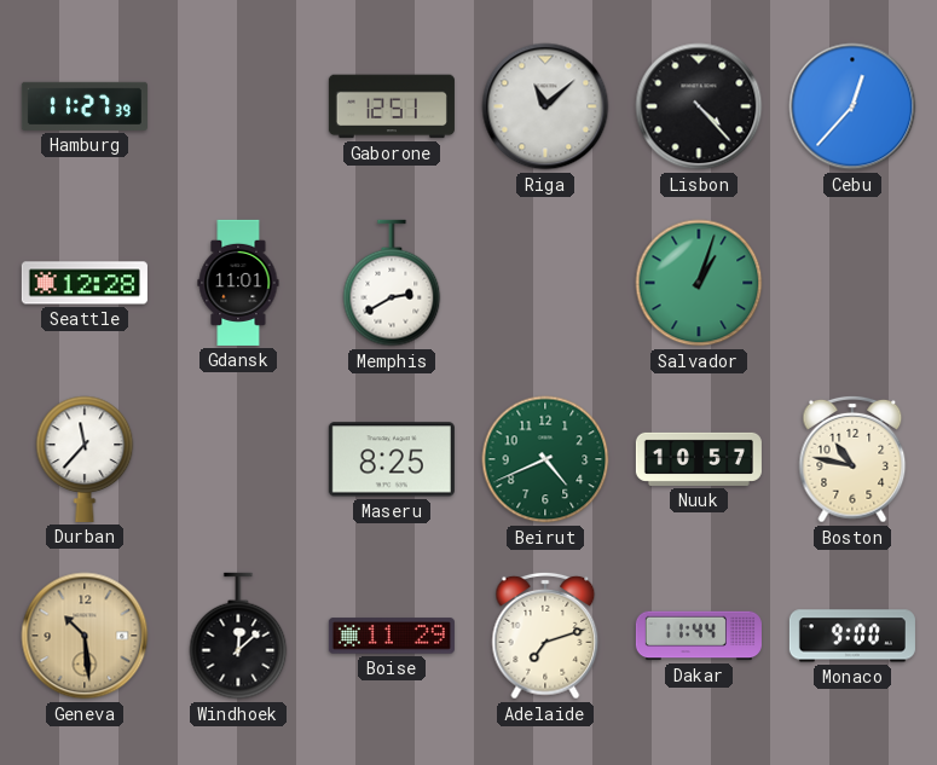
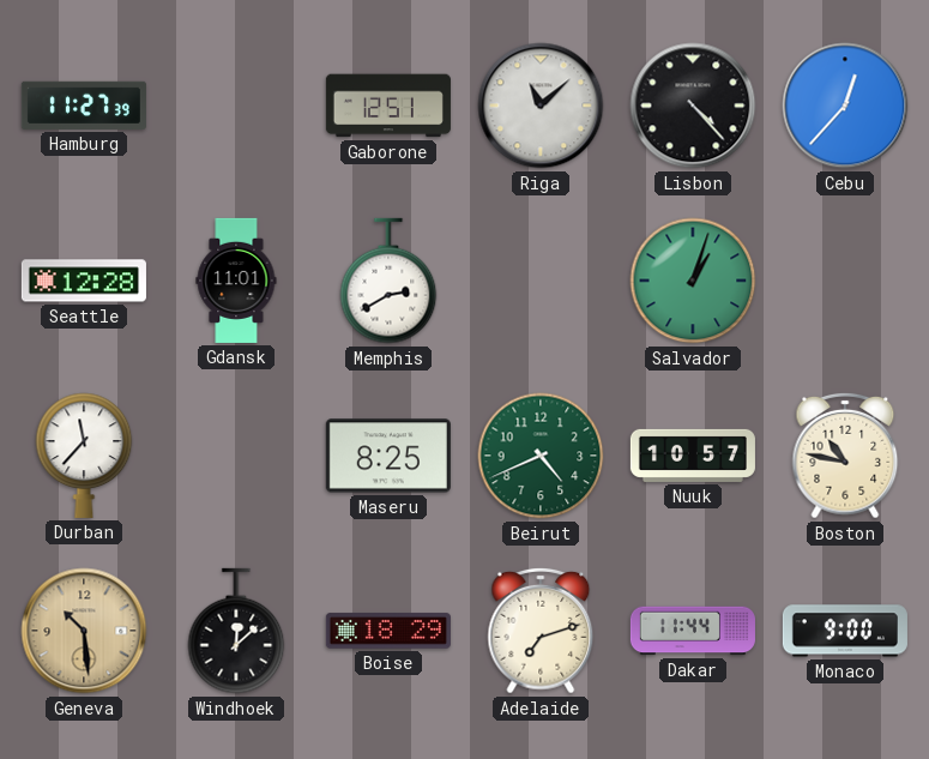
Boise: 11:29 -> 18:29
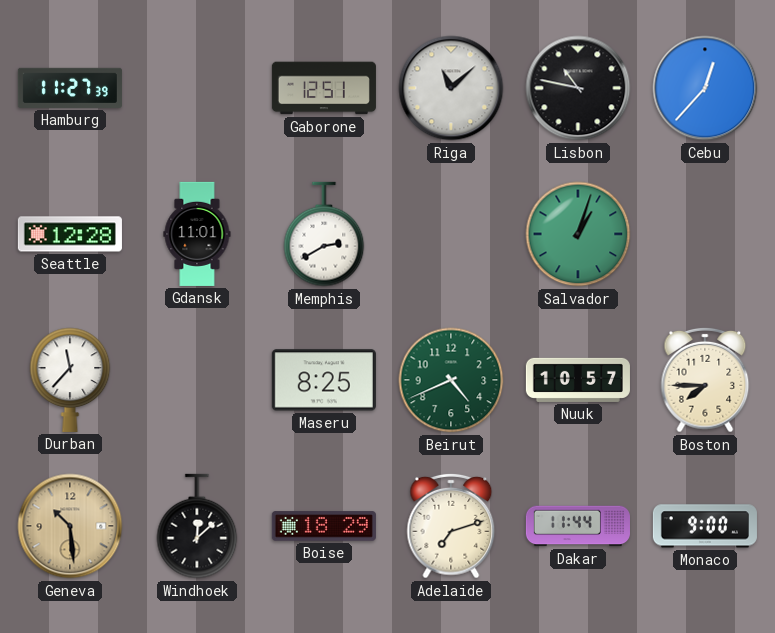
Lisbon: 4:23 -> 10:47
Boston: 10:47 -> 7:45
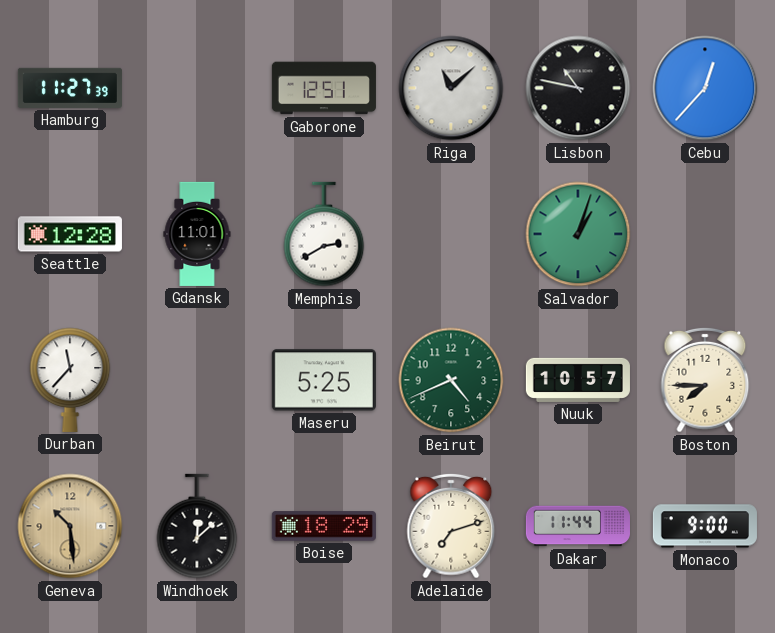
Maseru: 8:25 -> 5:25
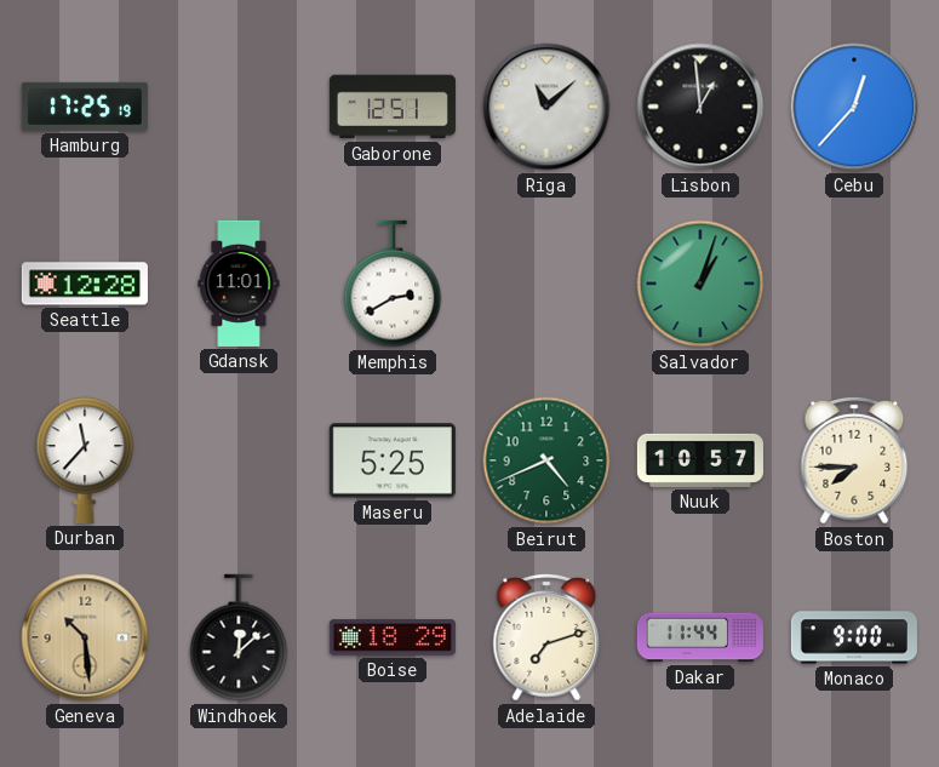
Hamburg: 11:27 -> 17:25
Lisbon: 10:47 -> 12:59
